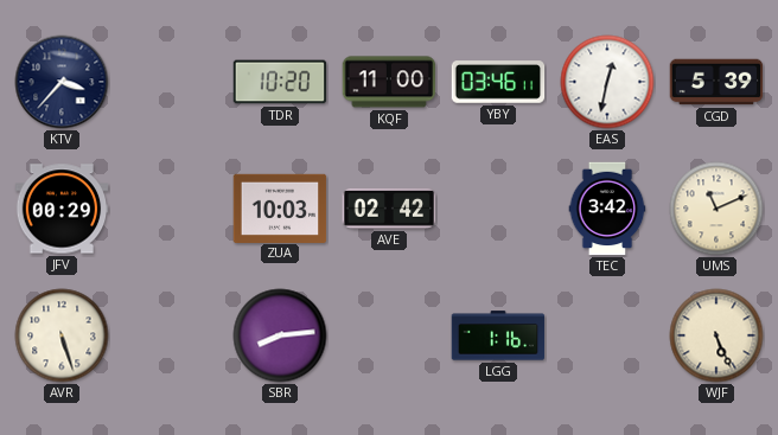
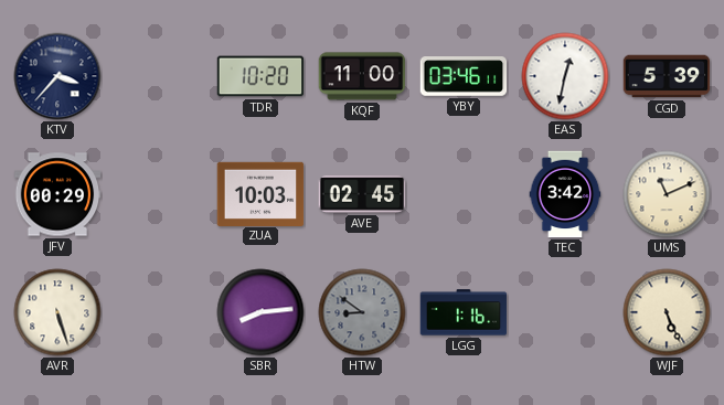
AVE: 02:42 -> 02:45
HTW: none -> 8:51
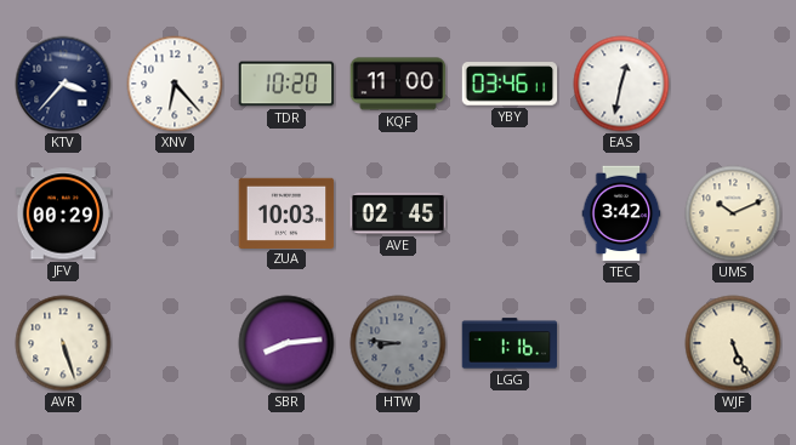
XNV: none -> 6:23
CGD: 5:39 -> none
UMS: 11:11 -> 10:11
HTW: 8:51 -> 8:46
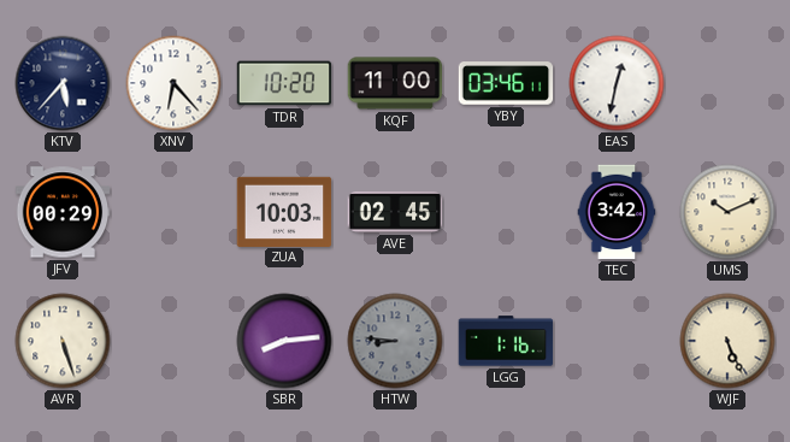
KTV: 3:37 -> 5:37
